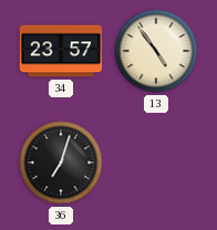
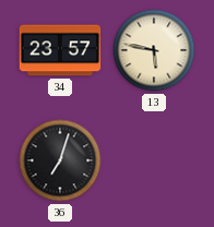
13: 4:54 -> 5:47
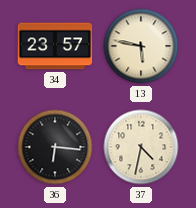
36: 7:03 -> 6:16
37: none -> 4:32
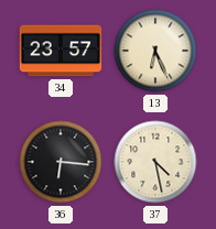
13: 5:47 -> 6:26
37: 4:32 -> 4:28
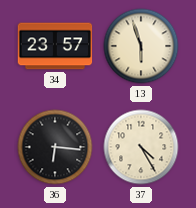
13: 6:26 -> 5:57
37: 4:28 -> 4:25
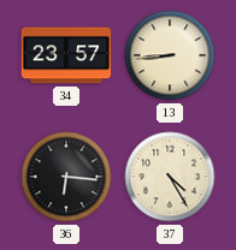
13: 5:57 -> 8:44
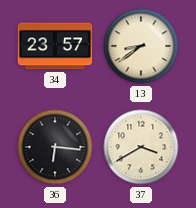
13: 8:44 -> 8:39
37: 4:25 -> 3:40
